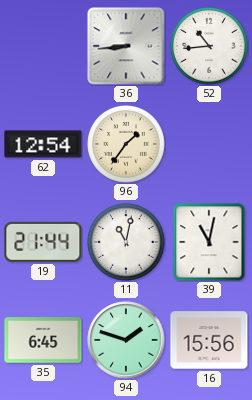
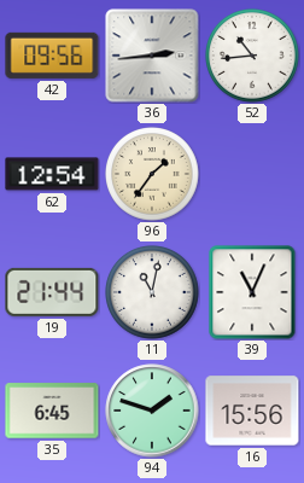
42: none -> 09:56
36: 8:44 -> 2:44
39: 11:02 -> 11:04
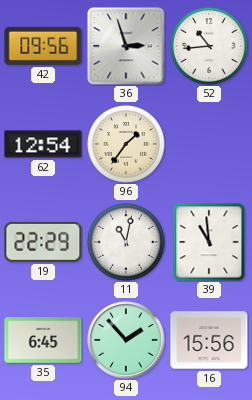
36: 2:44 -> 2:57
19: 21:44 -> 22:29
39: 11:04 -> 10:59
94: 1:48 -> 1:53
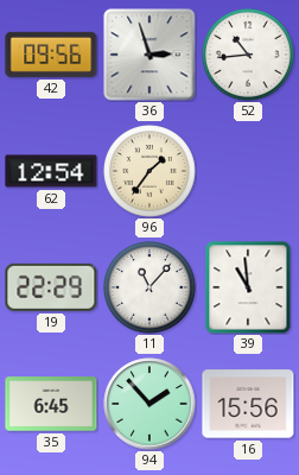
11: 11:02 -> 11:07
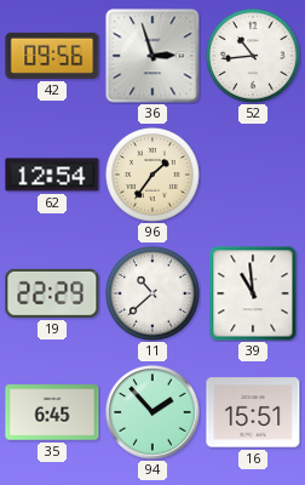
11: 11:07 -> 10:38
16: 15:56 -> 15:51
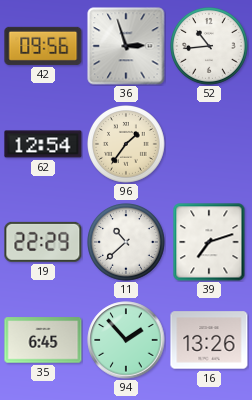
39: 10:59 -> 7:12
16: 15:51 -> 13:26
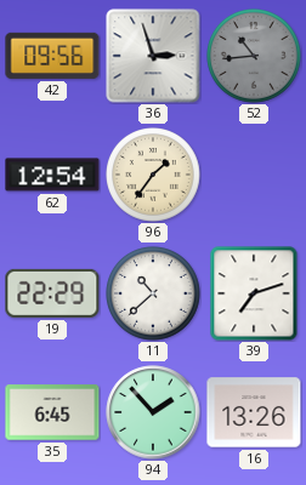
52 dial: white -> grey
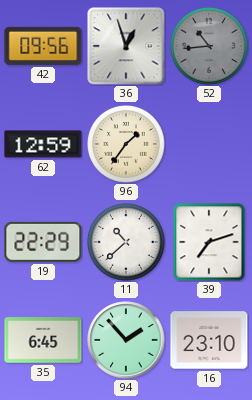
36: 2:57 -> 12:57
62: 12:54 -> 12:59
16: 13:26 -> 23:10
